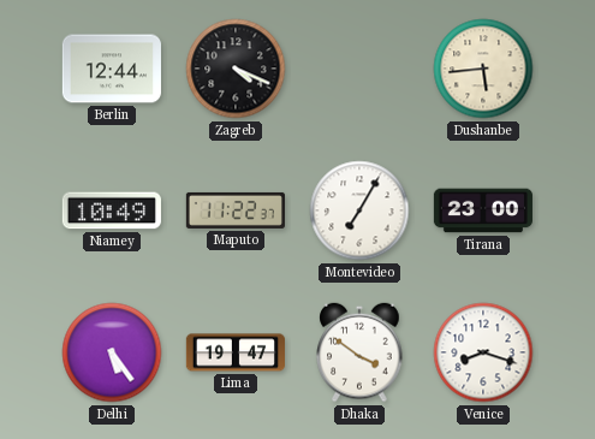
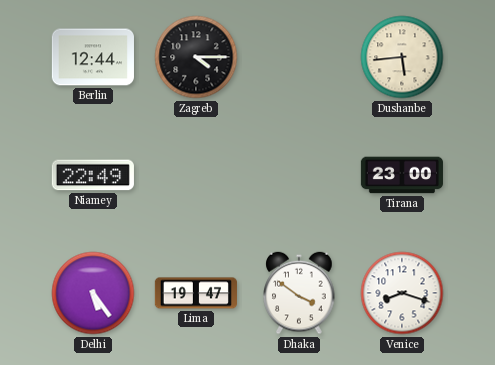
Zagreb: 4:19 -> 4:15
Niamey: 10:49 -> 22:49
Maputo: 11:22 -> none
Montevideo: 7:05 -> none
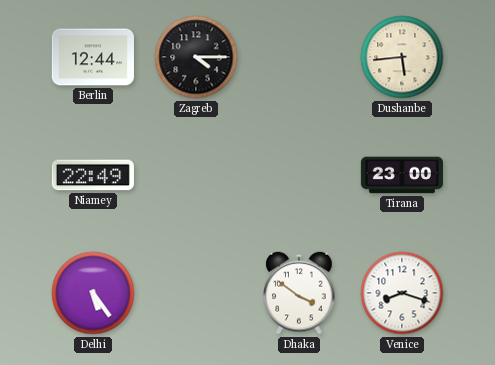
Lima: 19:47 -> none
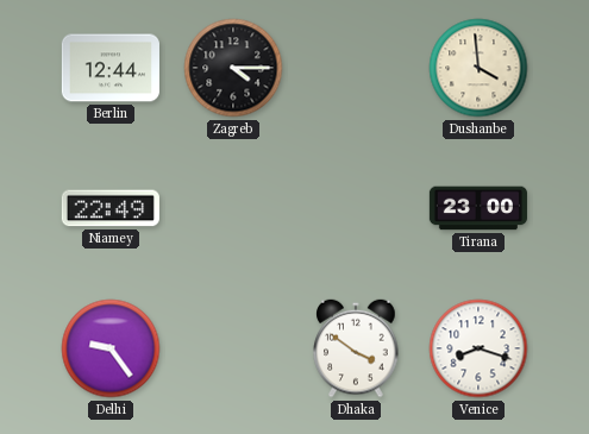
Dushanbe: 5:44 -> 3:59
Delhi: 5:24 -> 9:24
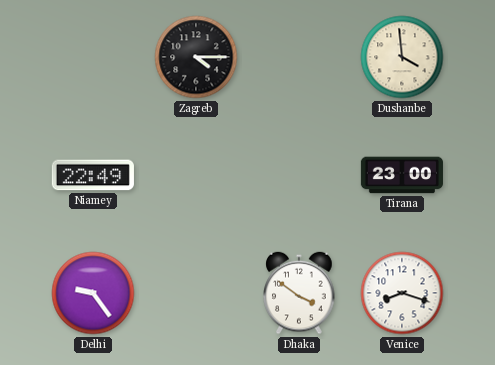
Berlin: 12:44 -> none
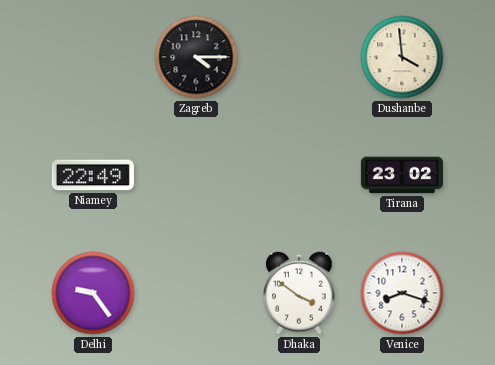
Tirana: 23:00 -> 23:02
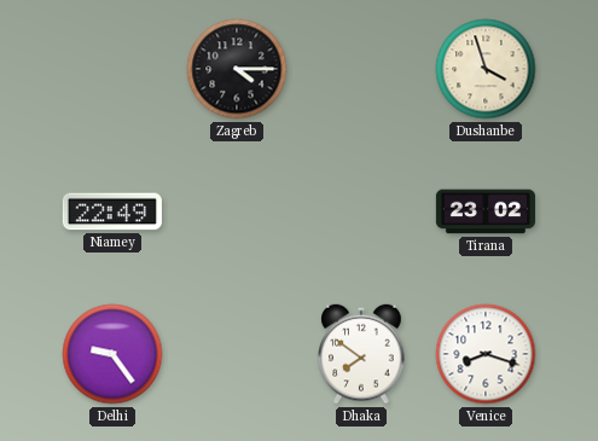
Dushanbe: 3:59 -> 3:57
Dhaka: 3:51 -> 7:51
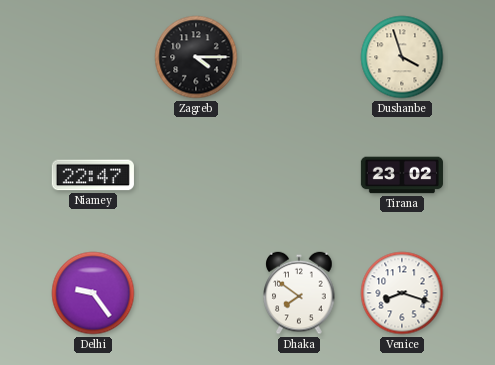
Niamey: 22:49 -> 22:47
